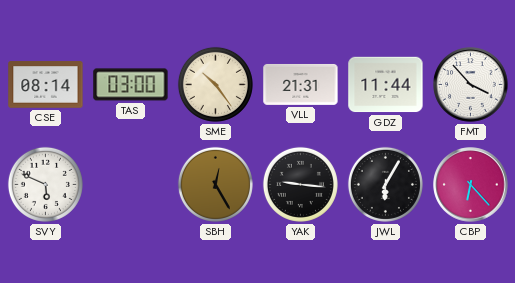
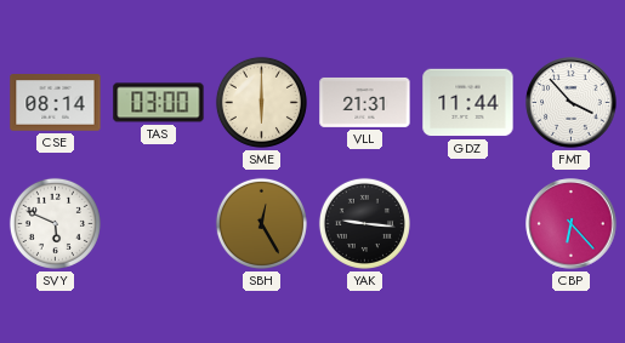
SME: 10:24 -> 6:00
JWL: 6:05 -> none
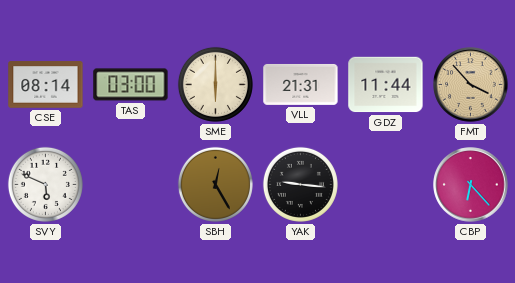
FMT dial: white -> champagne
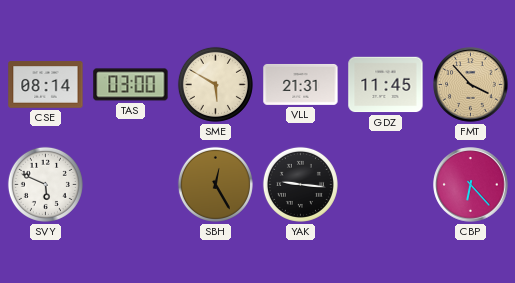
SME: 6:00 -> 5:50
GDZ: 11:44 -> 11:45
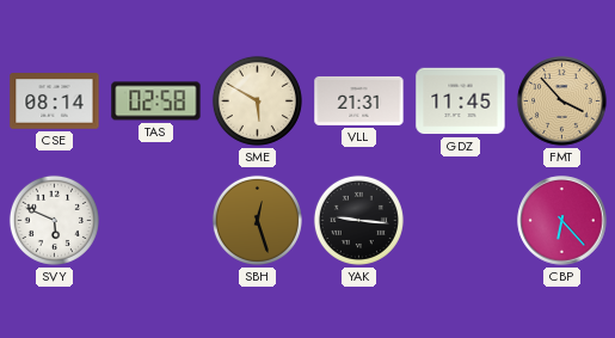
TAS: 03:00 -> 02:58
SBH: 12:25 -> 12:27
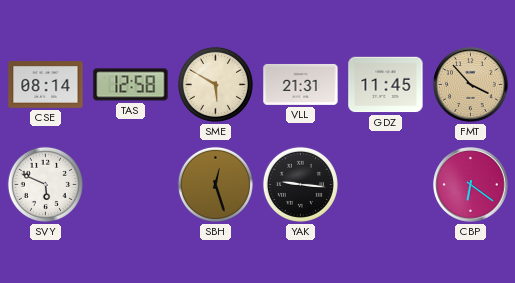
TAS: 02:58 -> 12:58
CBP: 6:23 -> 6:21
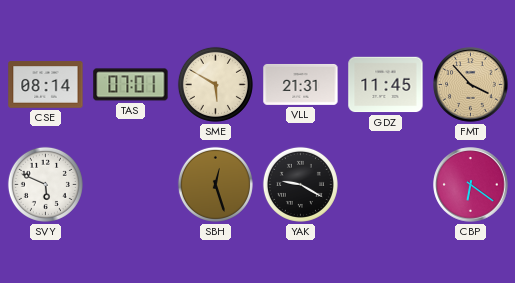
TAS: 12:58 -> 07:01
YAK: 9:16 -> 9:20
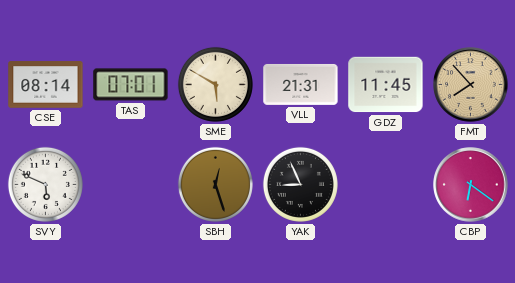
FMT: 3:53 -> 7:53
YAK: 9:20 -> 8:56
